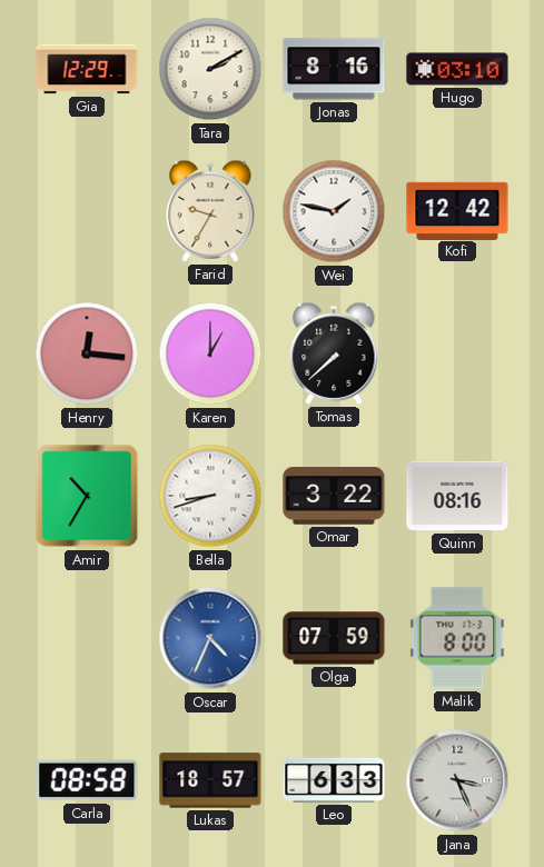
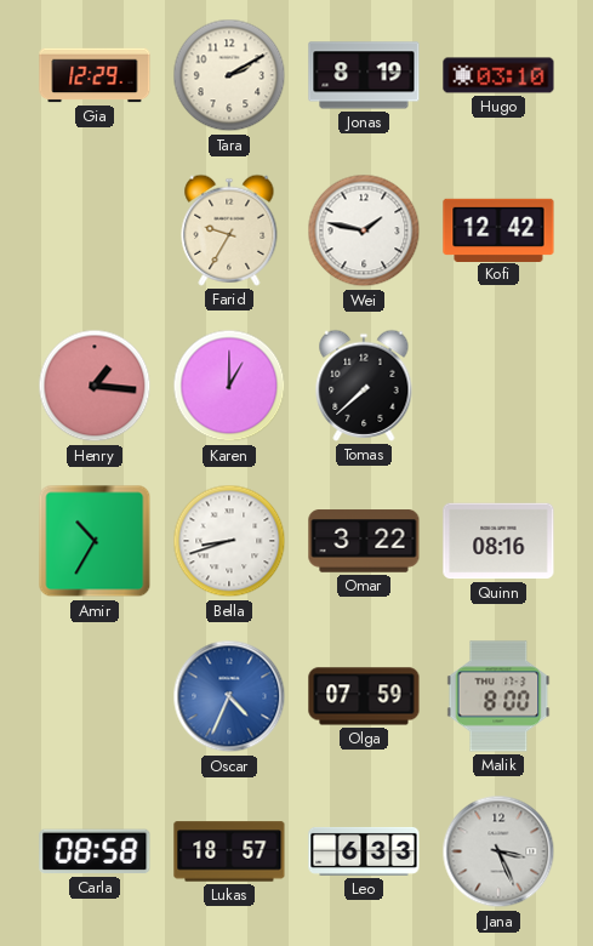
Jonas: 8:16 -> 8:19
Henry: 12:16 -> 1:16
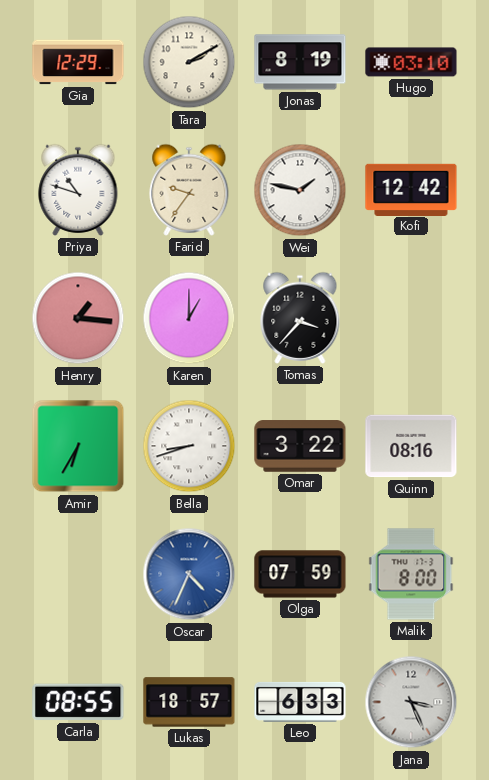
Priya: none -> 10:48
Farid: 9:35 -> 9:36
Tomas: 7:38 -> 3:37
Amir: 10:35 -> 6:35
Carla: 08:58 -> 08:55
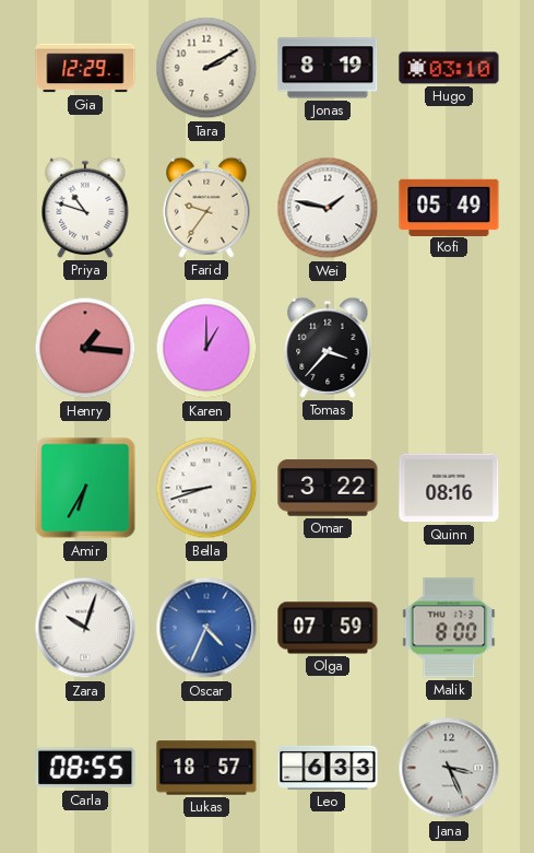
Kofi: 12:42 -> 05:49
Zara: none -> 10:03
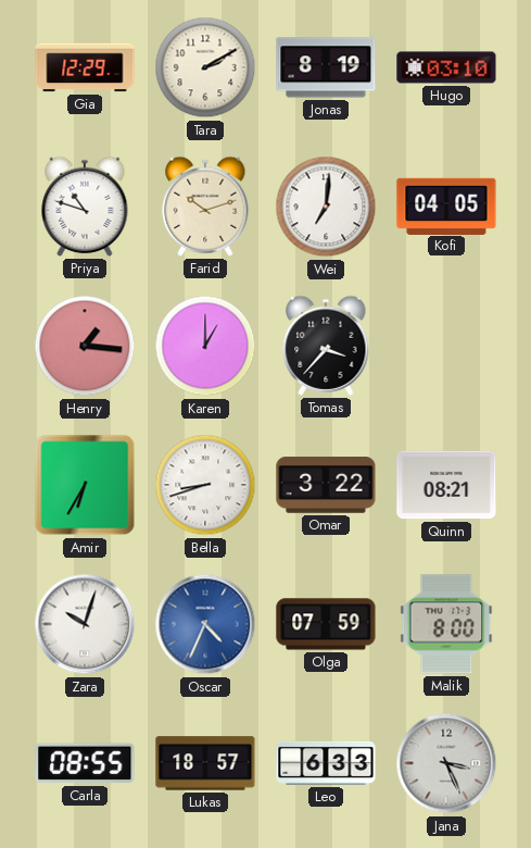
Farid: 9:36 -> 10:12
Wei: 1:47 -> 7:01
Kofi: 05:49 -> 04:05
Quinn: 08:16 -> 08:21
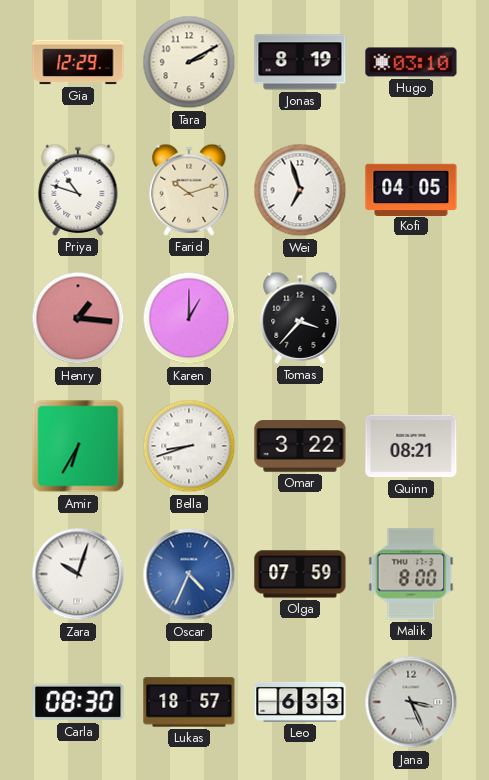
Wei: 7:01 -> 6:57
Carla: 08:55 -> 08:30
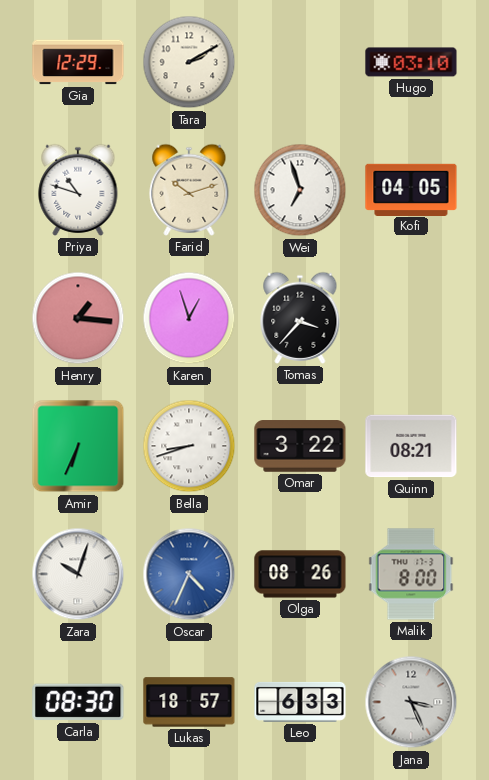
Jonas: 8:19 -> none
Karen: 1:00 -> 12:57
Amir: 6:35 -> 6:34
Olga: 07:59 -> 08:26
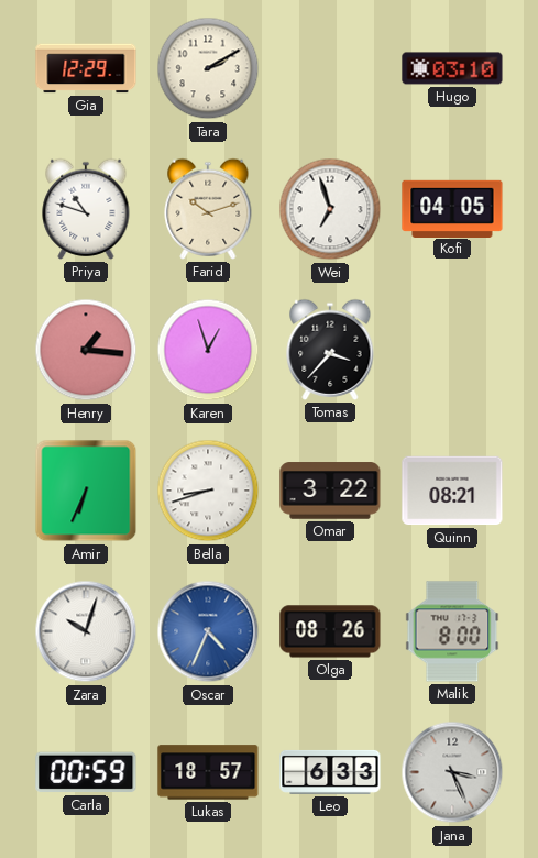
Carla: 08:30 -> 00:59
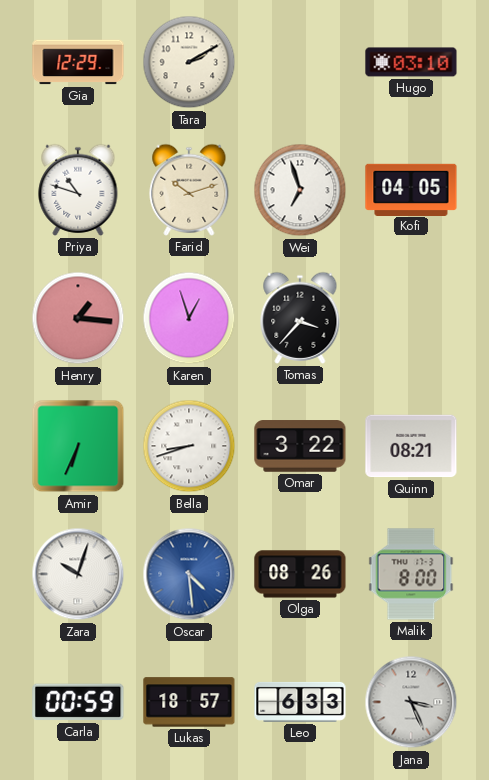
Oscar: 4:34 -> 4:29
